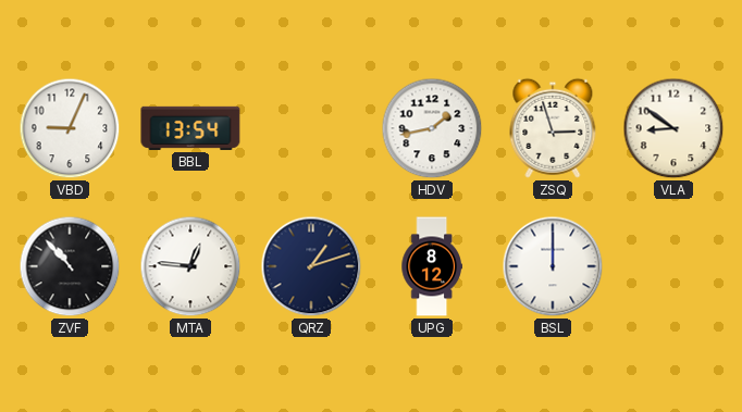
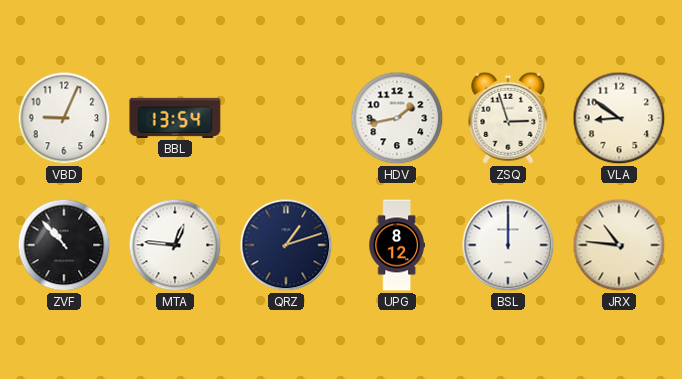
JRX: none -> 10:46
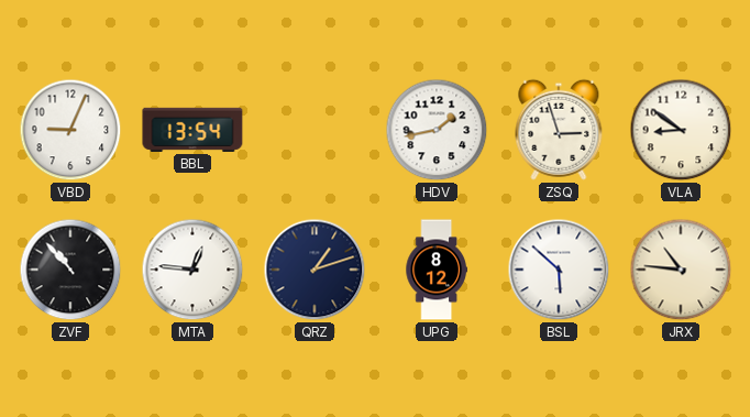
BSL: 12:00 -> 5:52
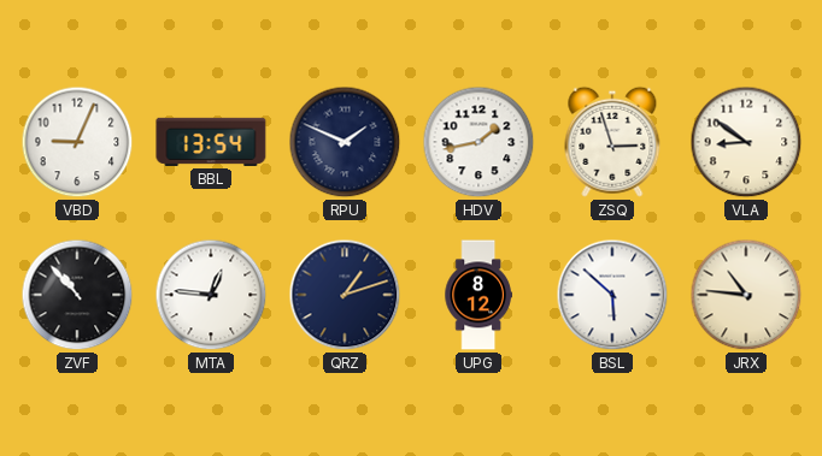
RPU: none -> 1:49
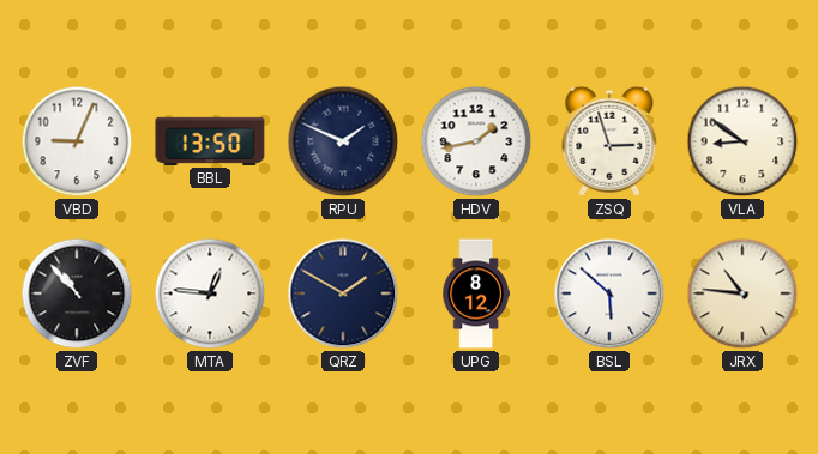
BBL: 13:54 -> 13:50
QRZ: 1:12 -> 1:50
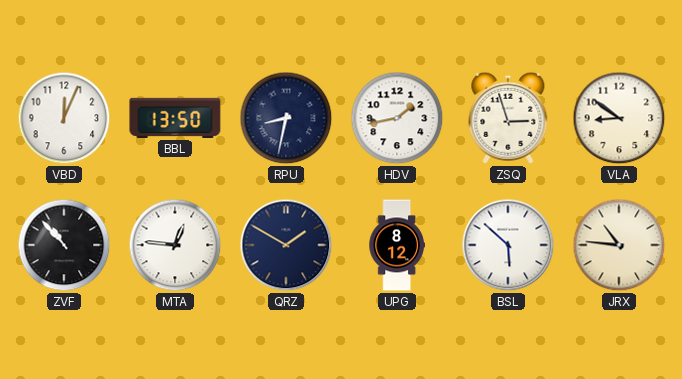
VBD: 9:04 -> 12:04
RPU: 1:49 -> 8:32
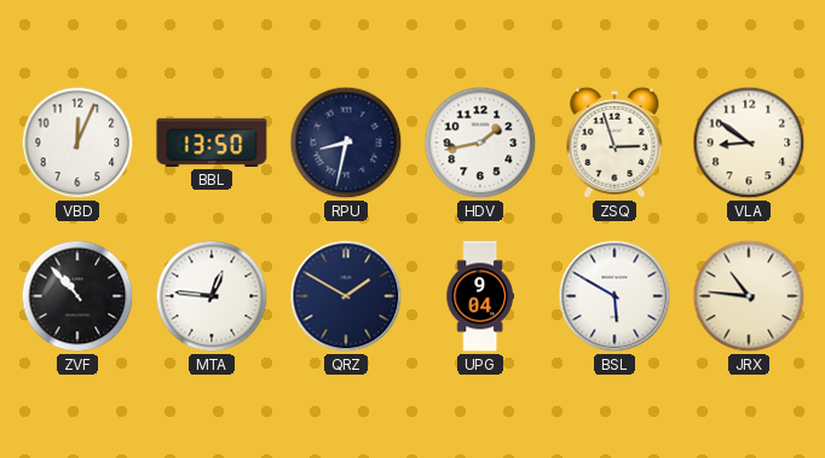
UPG: 8:12 -> 9:04
BSL: 5:52 -> 5:50
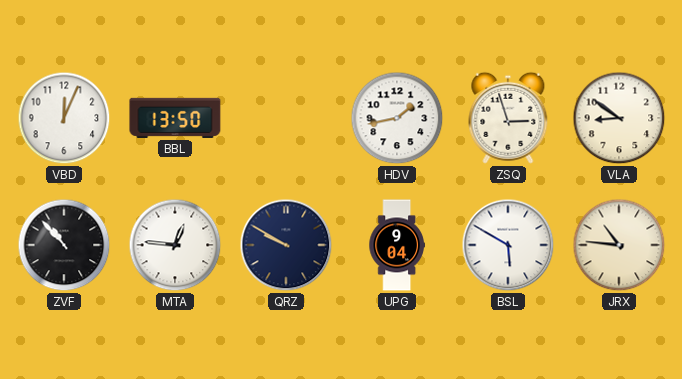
RPU: 8:32 -> none
QRZ: 1:50 -> 9:50
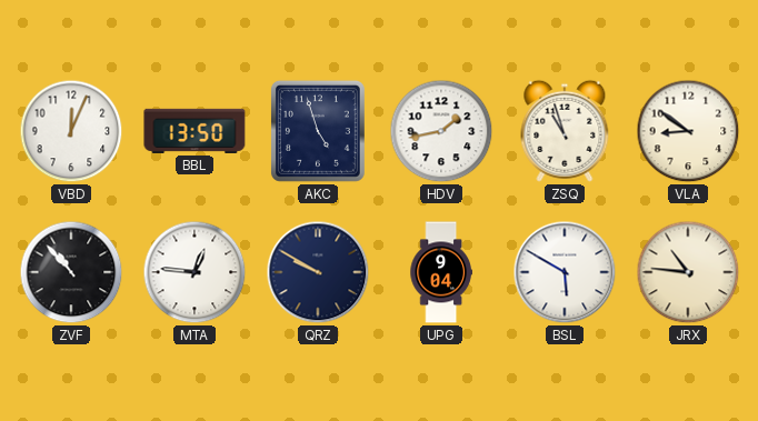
AKC: none -> 4:57
ZSQ: 2:57 -> 10:57
